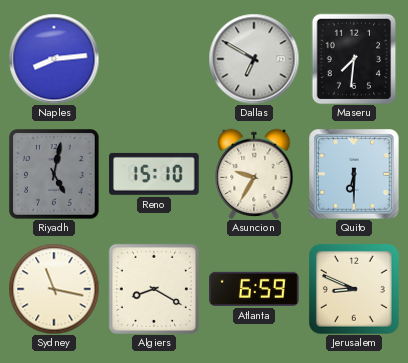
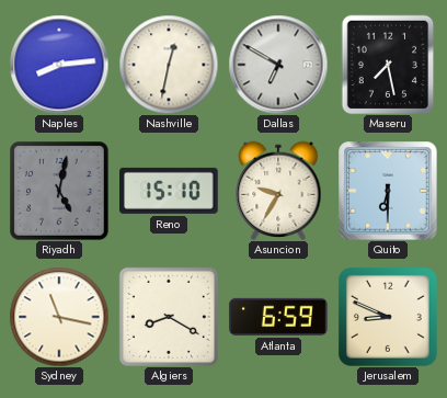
Nashville: none -> 12:32
Maseru: 7:31 -> 7:28
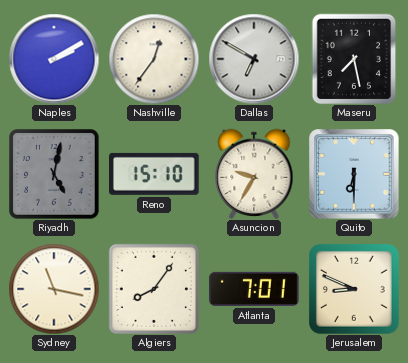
Naples: 8:14 -> 2:10
Nashville: 12:32 -> 12:36
Algiers: 8:20 -> 8:06
Atlanta: 6:59 -> 7:01
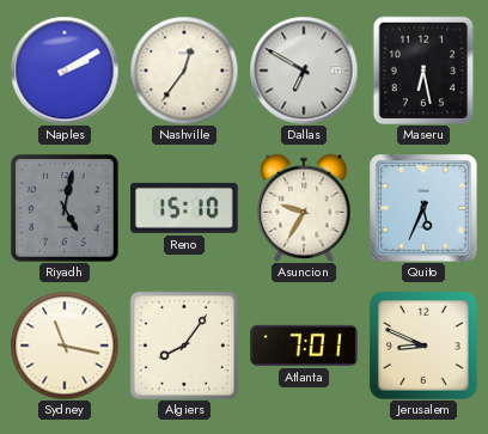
Maseru: 7:28 -> 6:28
Quito: 6:30 -> 5:34
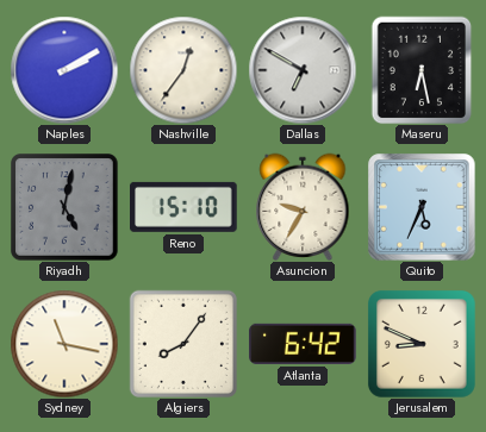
Atlanta: 7:01 -> 6:42
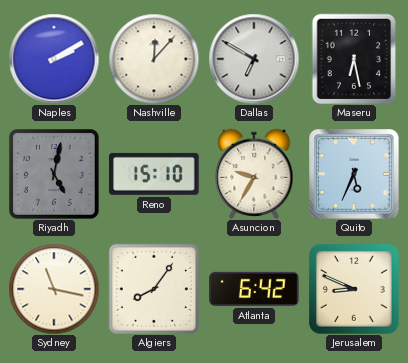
Nashville: 12:36 -> 12:07
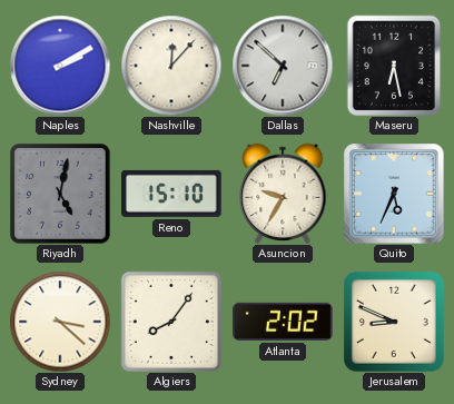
Dallas: 6:50 -> 6:52
Sydney: 11:17 -> 3:22
Atlanta: 6:42 -> 2:02
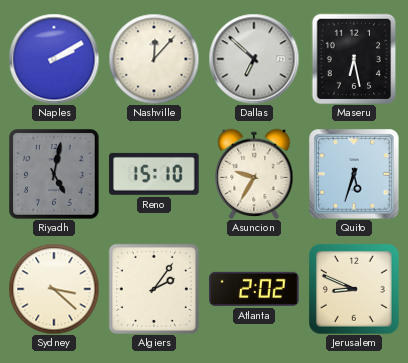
Quito: 5:34 -> 5:33
Algiers: 8:06 -> 2:06
